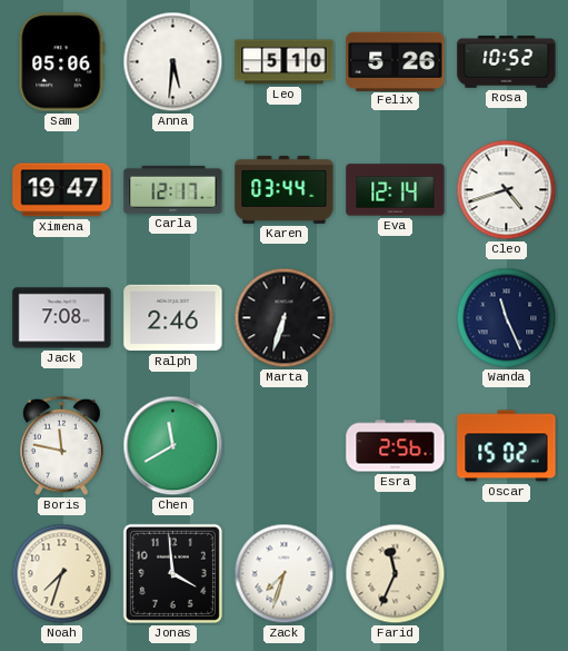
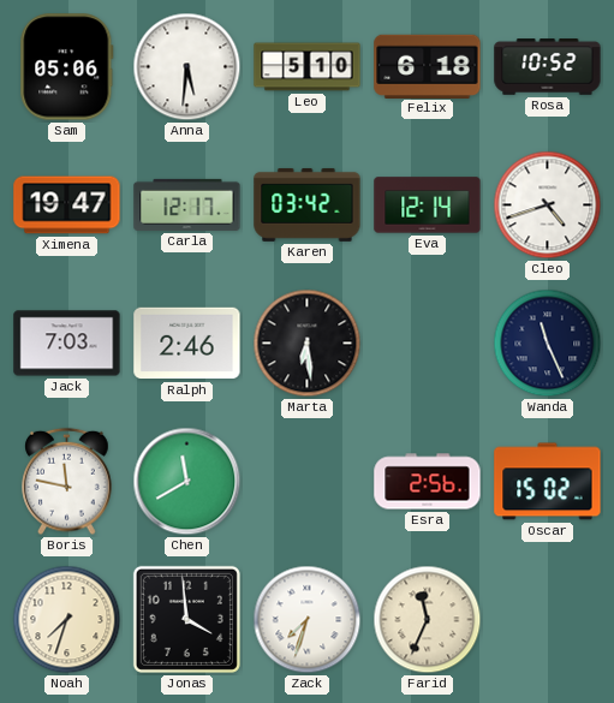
Felix: 5:26 -> 6:18
Karen: 03:44 -> 03:42
Jack: 7:08 -> 7:03
Marta: 6:33 -> 6:29
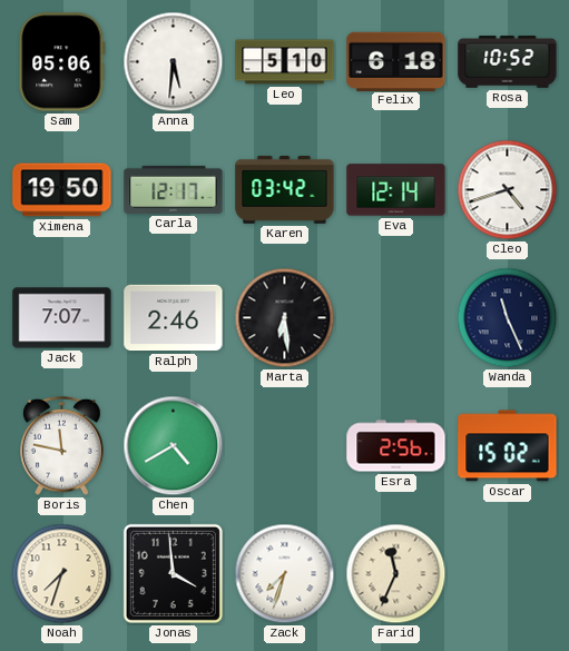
Ximena: 19:47 -> 19:50
Jack: 7:03 -> 7:07
Chen: 11:40 -> 4:40
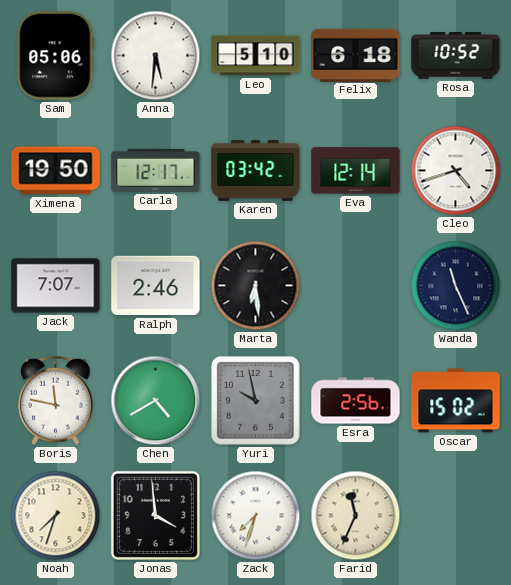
Yuri: none -> 9:58
